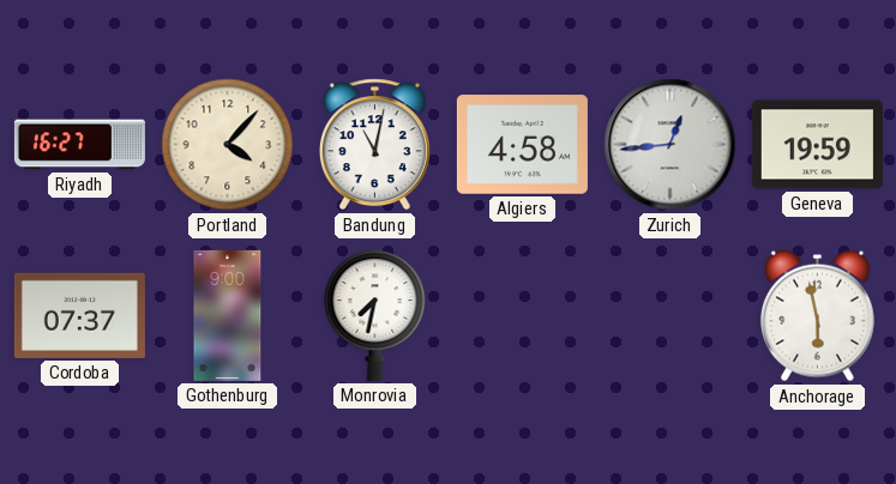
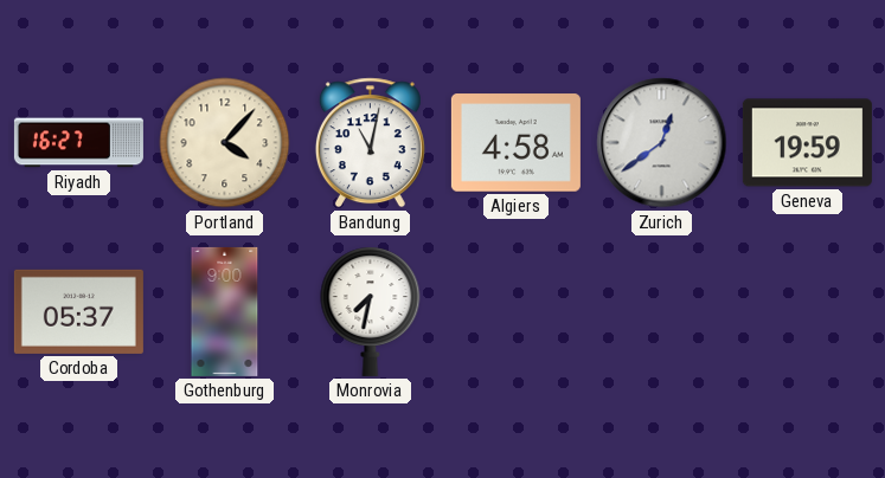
Zurich: 12:44 -> 12:39
Cordoba: 07:37 -> 05:37
Anchorage: 5:58 -> none
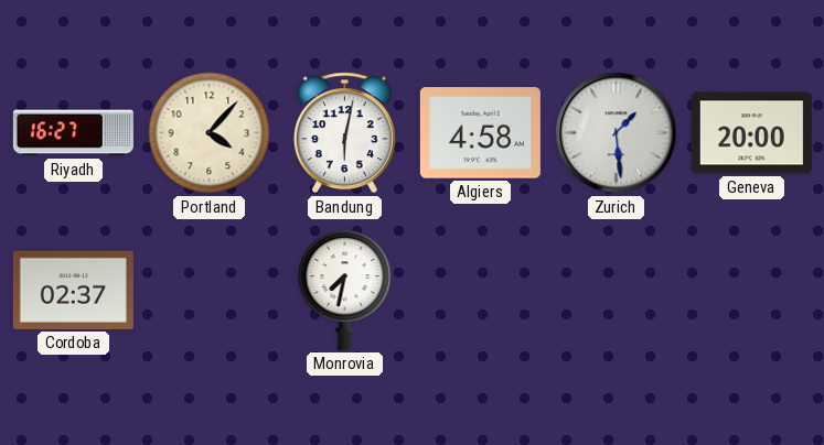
Bandung: 11:02 -> 6:02
Zurich: 12:39 -> 1:29
Geneva: 19:59 -> 20:00
Cordoba: 05:37 -> 02:37
Gothenburg: 9:00 -> none
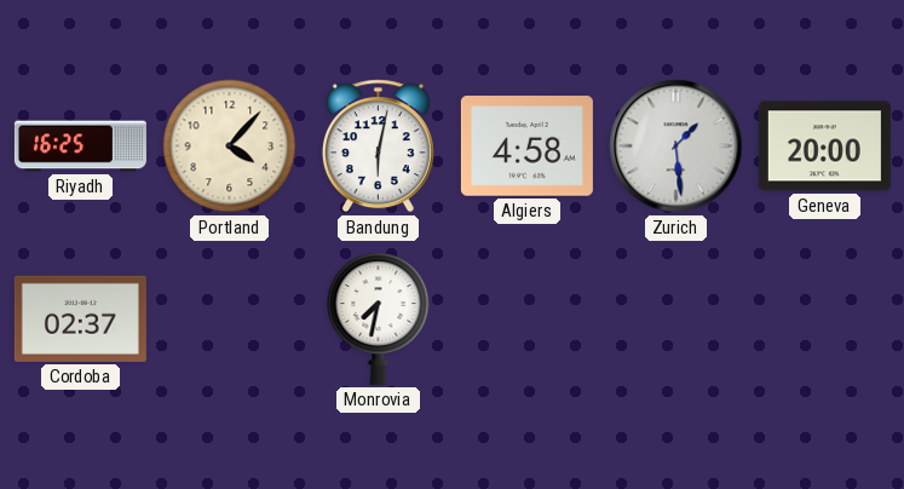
Riyadh: 16:27 -> 16:25
